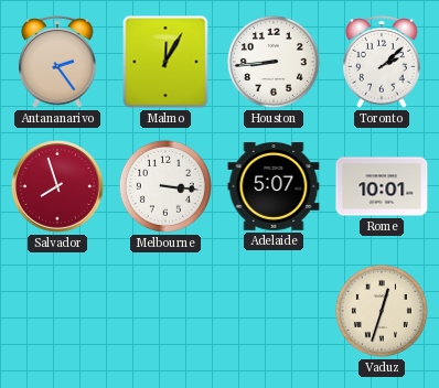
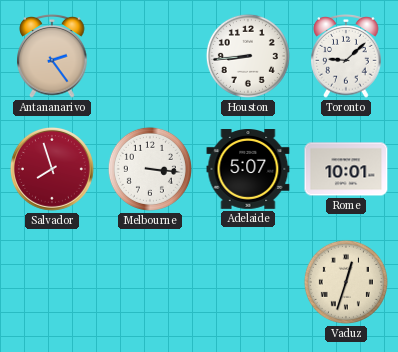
Malmo: 12:05 -> none
Toronto: 2:08 -> 9:08
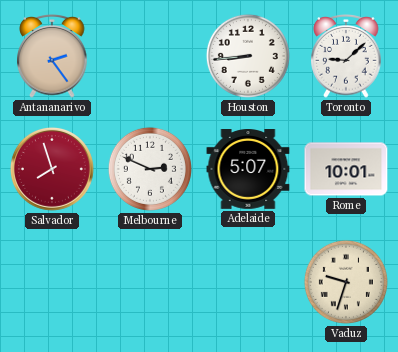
Melbourne: 3:16 -> 2:49
Vaduz: 12:33 -> 9:33
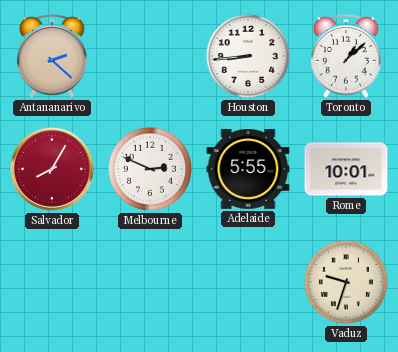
Antananarivo: 2:24 -> 2:22
Toronto: 9:08 -> 1:08
Salvador: 7:57 -> 8:05
Adelaide: 5:07 -> 5:55
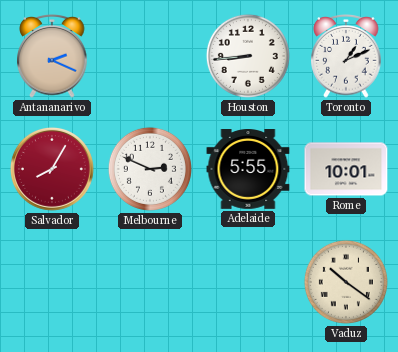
Antananarivo: 2:22 -> 2:19
Toronto: 1:08 -> 1:11
Vaduz: 9:33 -> 10:21
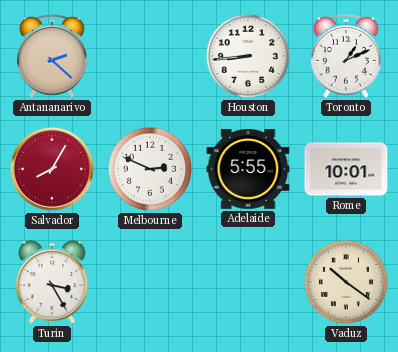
Antananarivo: 2:19 -> 2:22
Turin: none -> 3:25
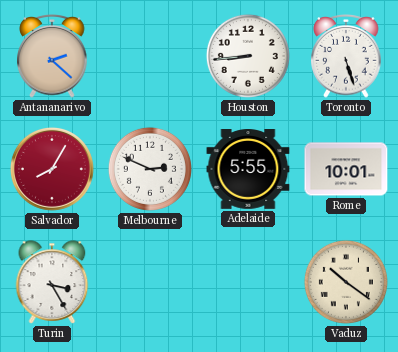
Toronto: 1:11 -> 5:27
